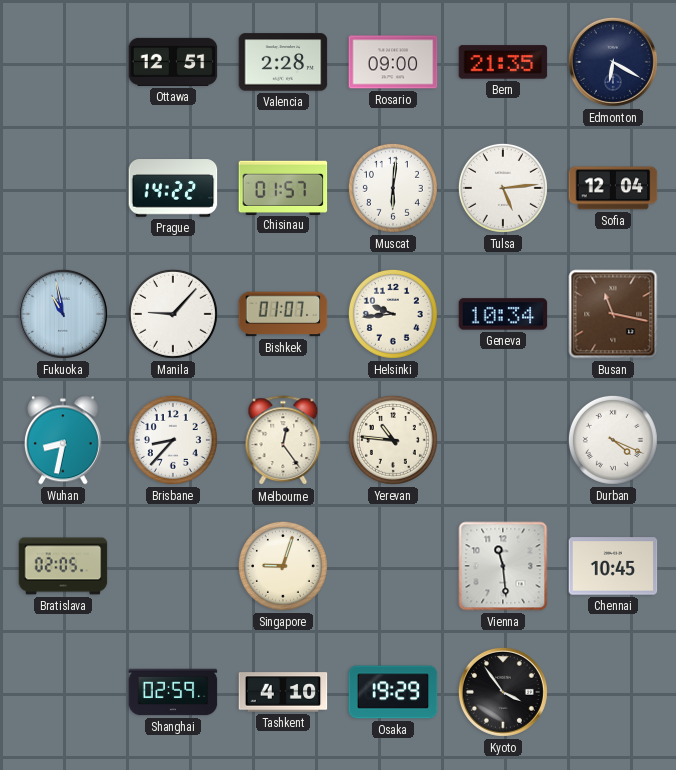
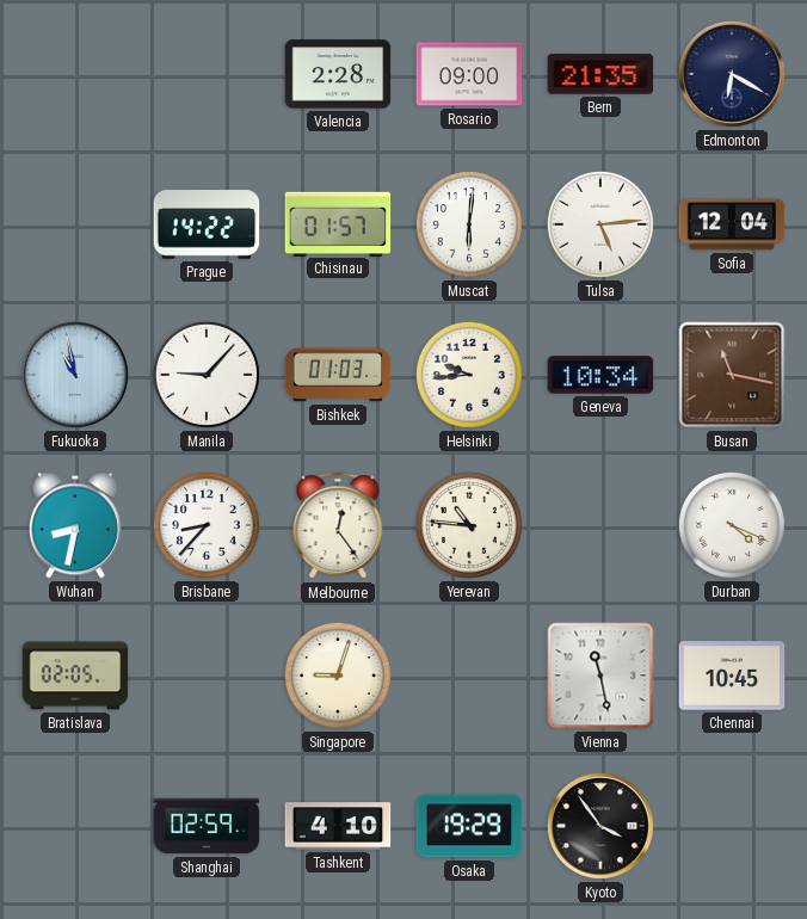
Ottawa: 12:51 -> none
Bishkek: 01:07 -> 01:03
Vienna: 11:29 -> 11:28
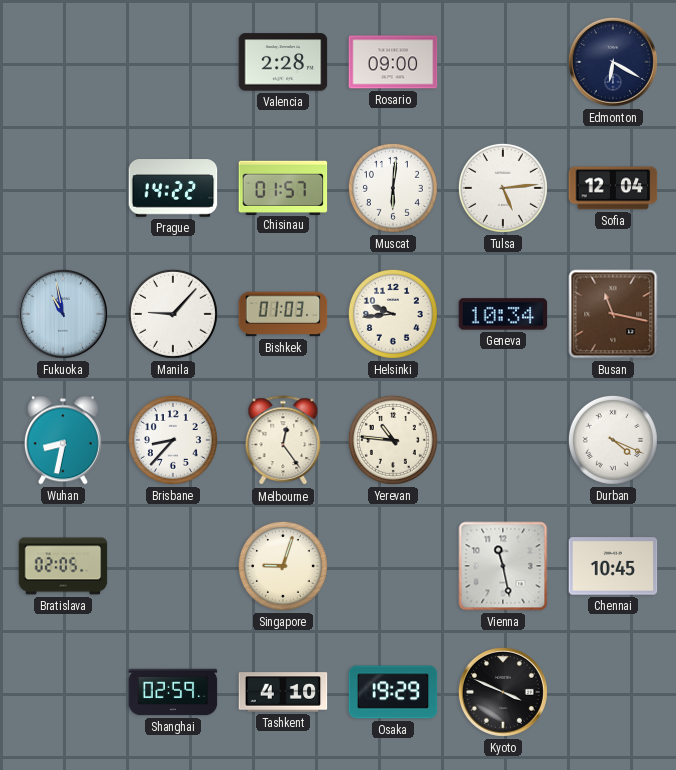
Bern: 21:35 -> none
Kyoto: 3:54 -> 3:49
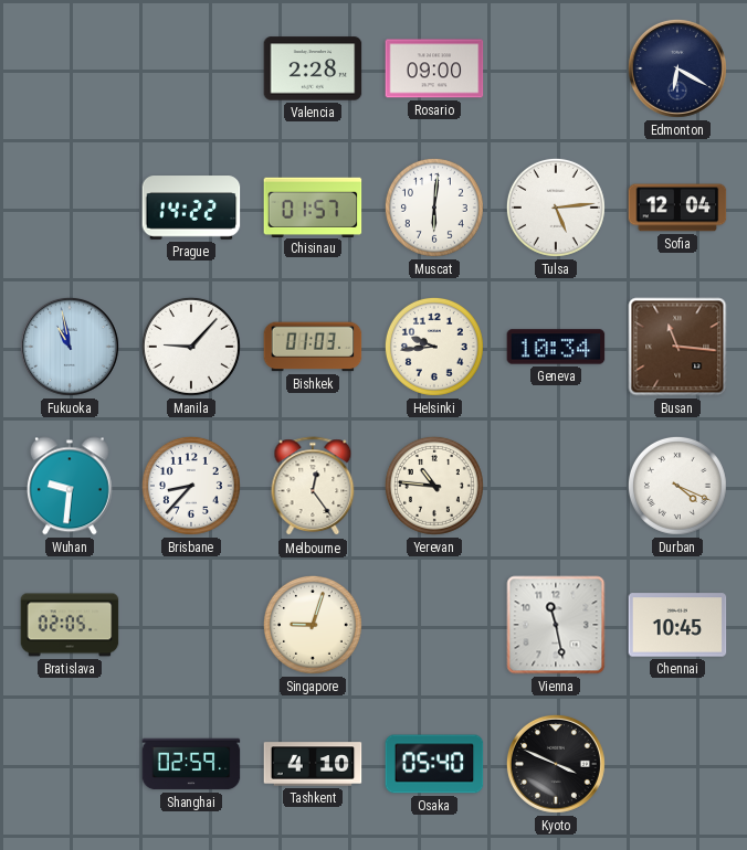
Busan: 11:17 -> 11:16
Wuhan: 8:32 -> 9:31
Osaka: 19:29 -> 05:40
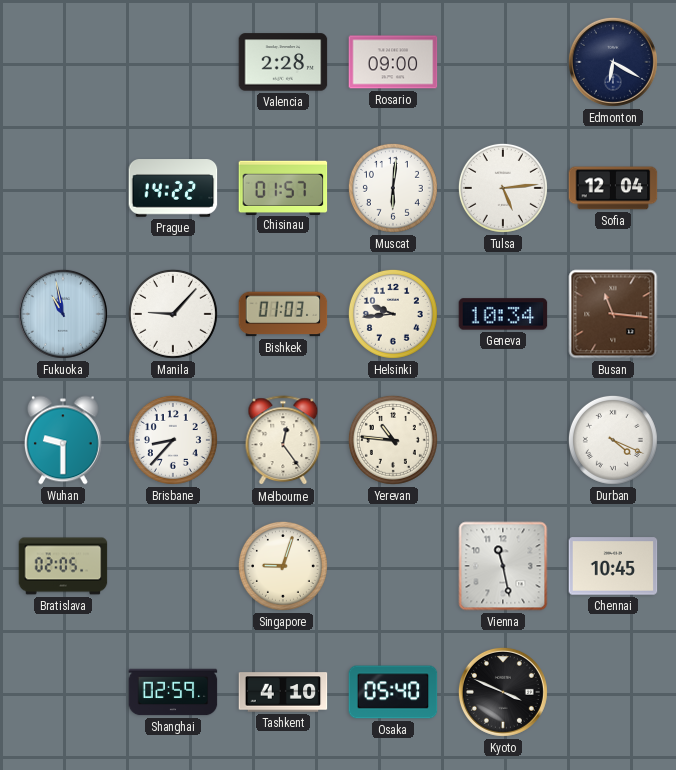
Wuhan: 9:31 -> 9:30
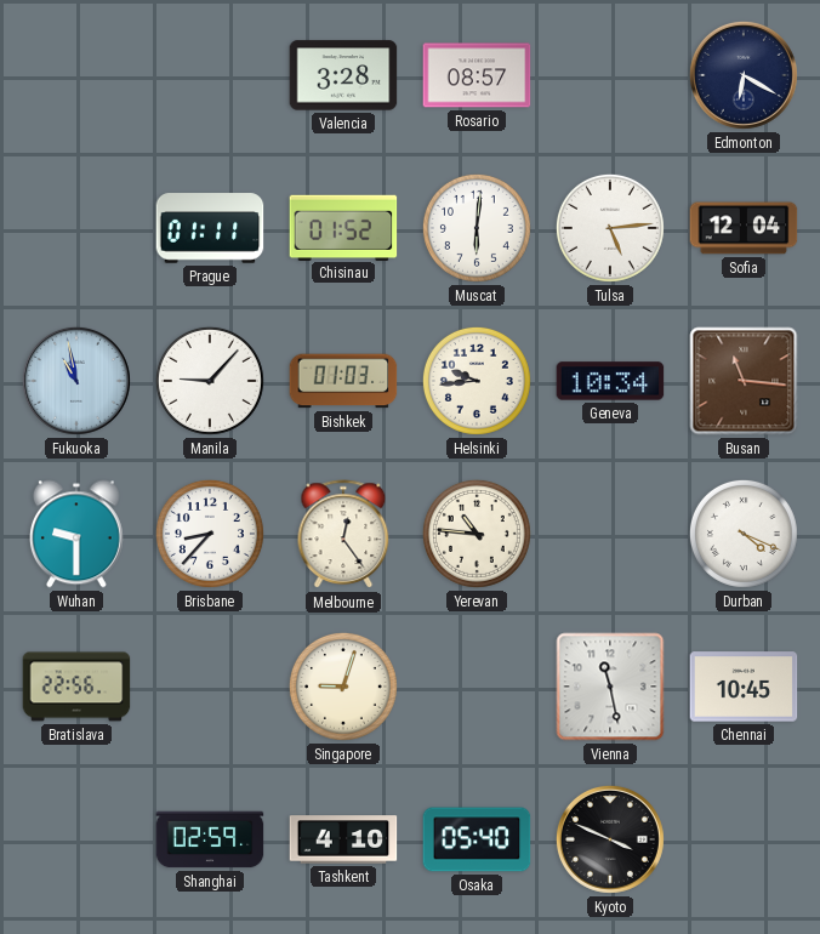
Valencia: 2:28 -> 3:28
Rosario: 09:00 -> 08:57
Prague: 14:22 -> 01:11
Chisinau: 01:57 -> 01:52
Bratislava: 02:05 -> 22:56
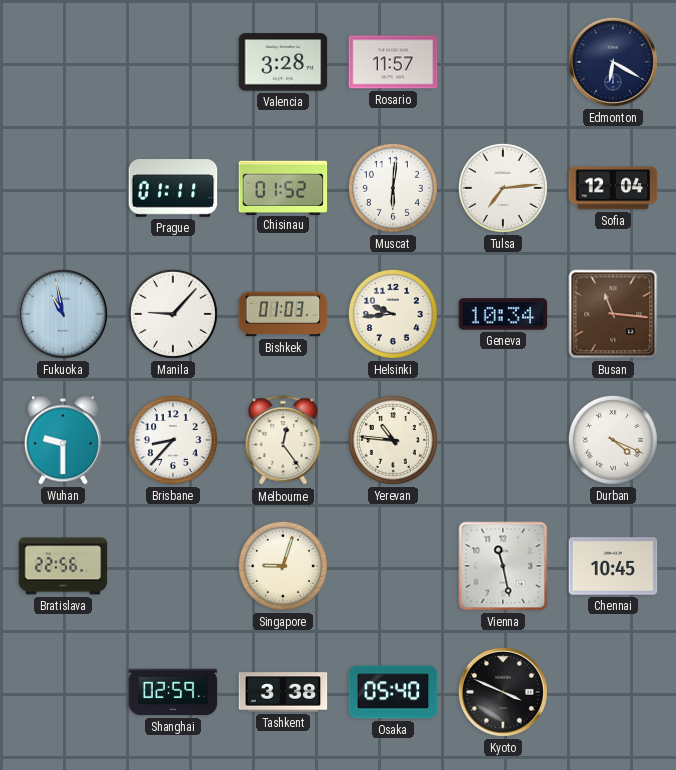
Rosario: 08:57 -> 11:57
Tulsa: 5:14 -> 7:14
Tashkent: 4:10 -> 3:38
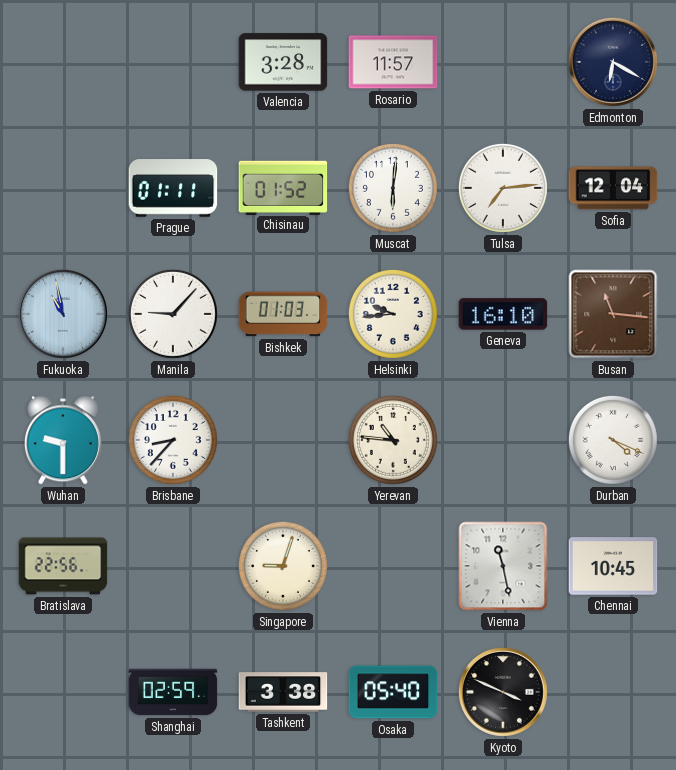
Geneva: 10:34 -> 16:10
Melbourne: 12:24 -> none
